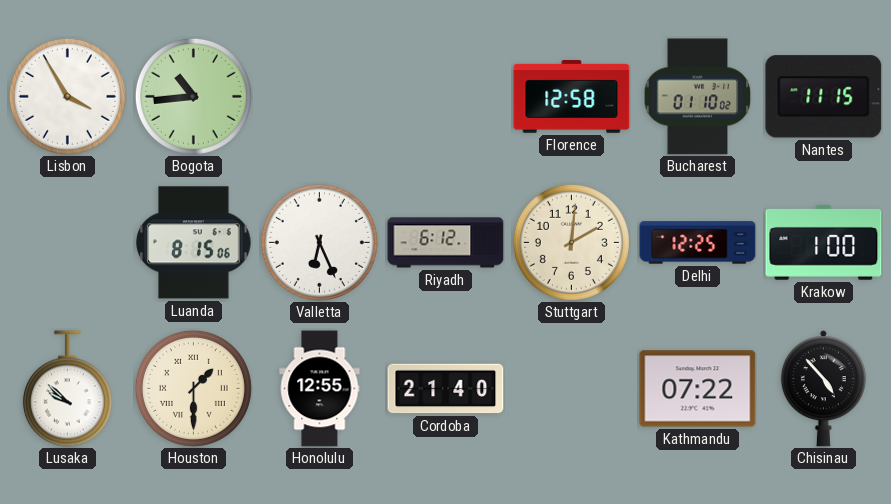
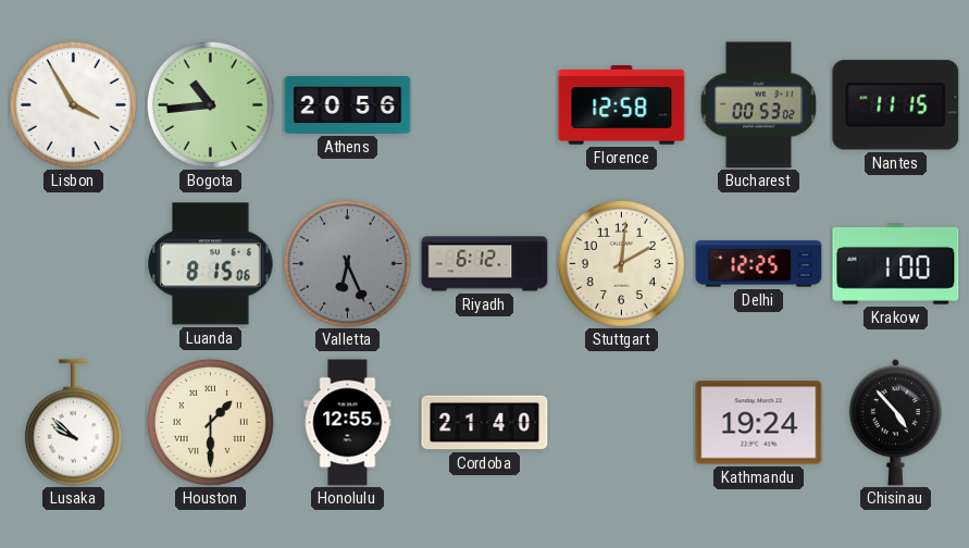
Athens: none -> 20:56
Bucharest: 01:10 -> 00:53
Valletta dial: white -> grey
Kathmandu: 07:22 -> 19:24
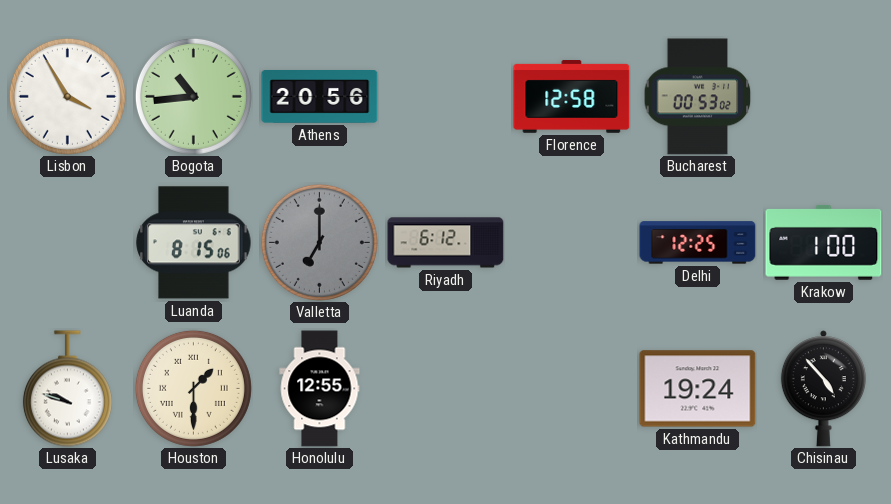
Nantes: 11:15 -> none
Valletta: 6:26 -> 7:00
Stuttgart: 2:01 -> none
Lusaka: 9:52 -> 9:48
Cordoba: 21:40 -> none
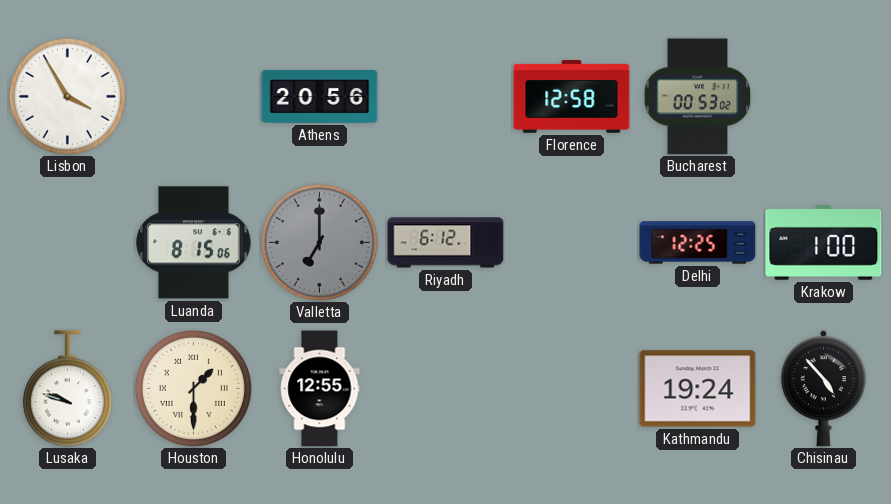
Bogota: 10:44 -> none
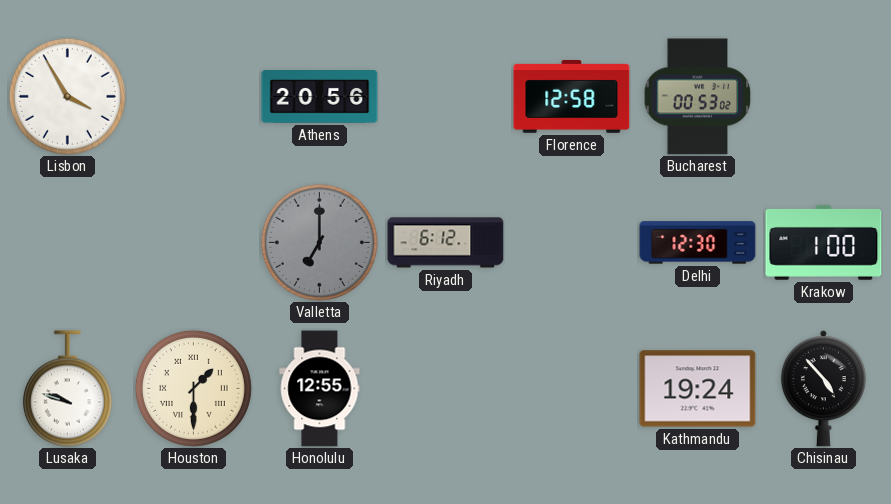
Luanda: 8:15 -> none
Delhi: 12:25 -> 12:30
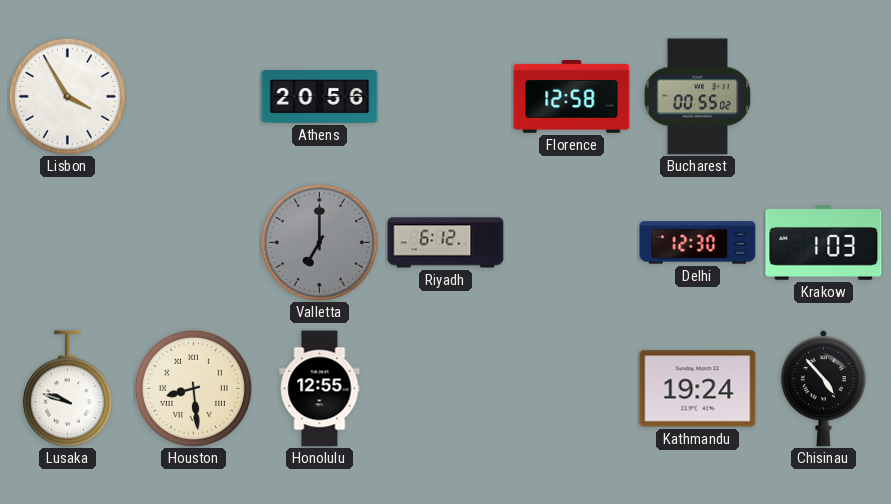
Bucharest: 00:53 -> 00:55
Krakow: 1:00 -> 1:03
Houston: 1:30 -> 8:29
